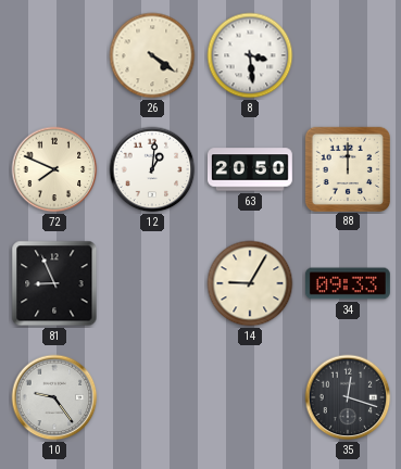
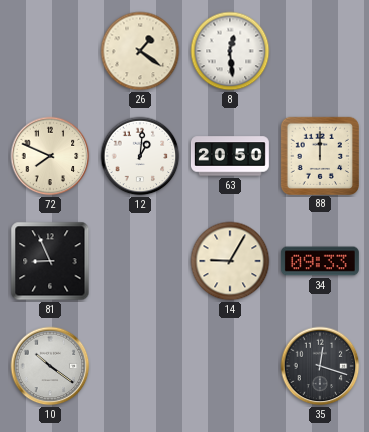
26: 4:21 -> 1:21
8: 3:29 -> 12:29
10: 9:24 -> 10:21
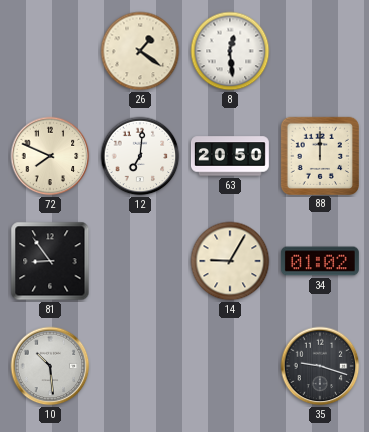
12: 1:01 -> 7:01
81: 8:56 -> 8:54
34: 09:33 -> 01:02
10: 10:21 -> 10:29
35: 12:18 -> 9:18
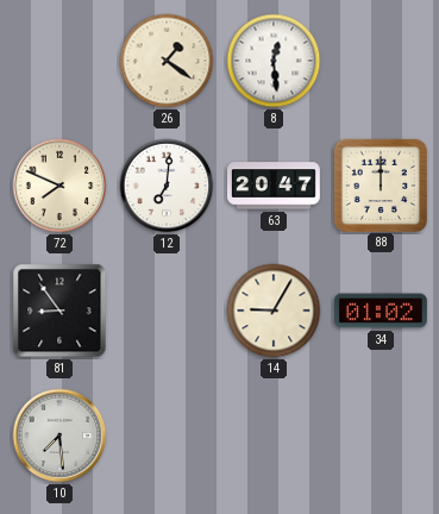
63: 20:50 -> 20:47
10: 10:29 -> 7:29
35: 9:18 -> none
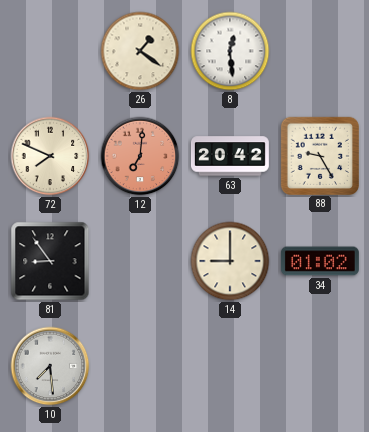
12 dial: white -> salmon
63: 20:47 -> 20:42
88: 12:00 -> 9:25
14: 9:05 -> 9:00
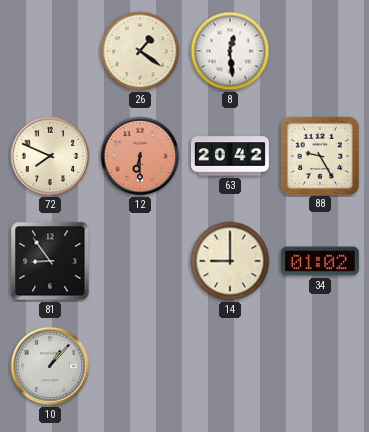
12: 7:01 -> 6:30
10: 7:29 -> 1:07
